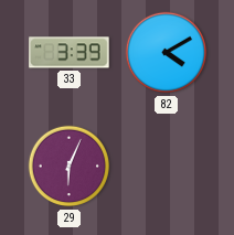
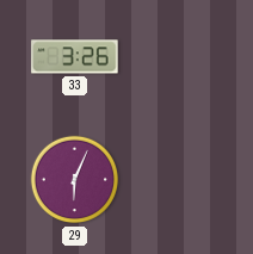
33: 3:39 -> 3:26
82: 4:10 -> none
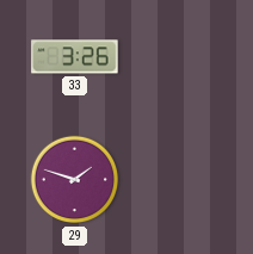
29: 6:04 -> 1:48
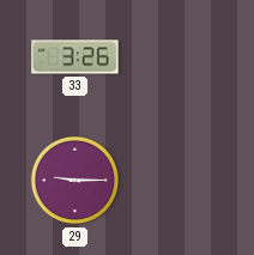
29: 1:48 -> 9:15
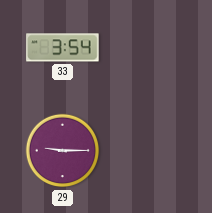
33: 3:26 -> 3:54
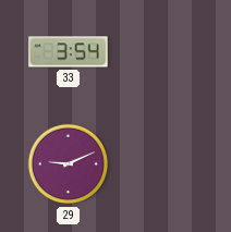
29: 9:15 -> 9:11
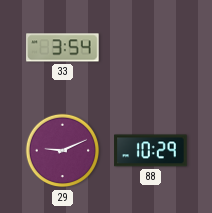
88: none -> 10:29
